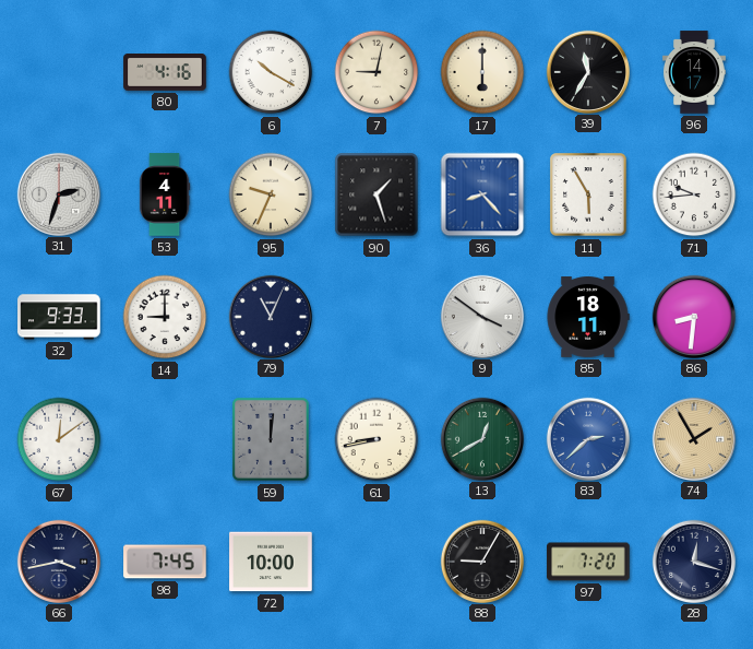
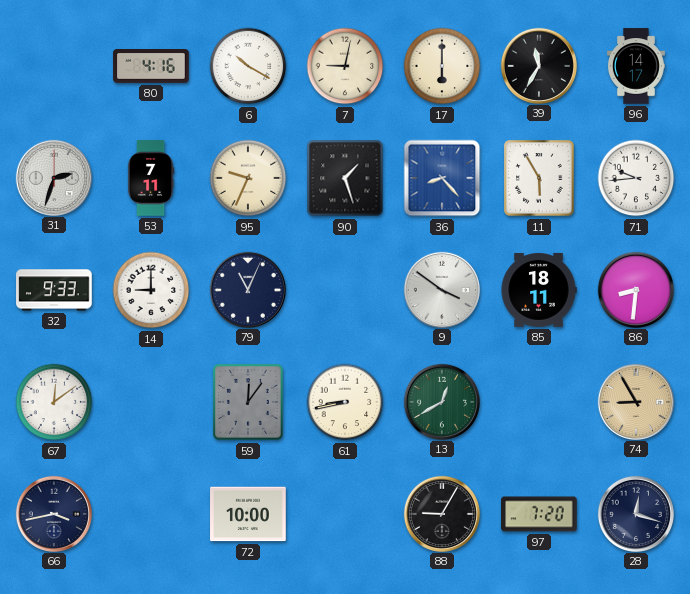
53: 4:11 -> 7:11
59: 12:01 -> 12:06
83: 2:38 -> none
74: 1:55 -> 8:55
98: 7:45 -> none
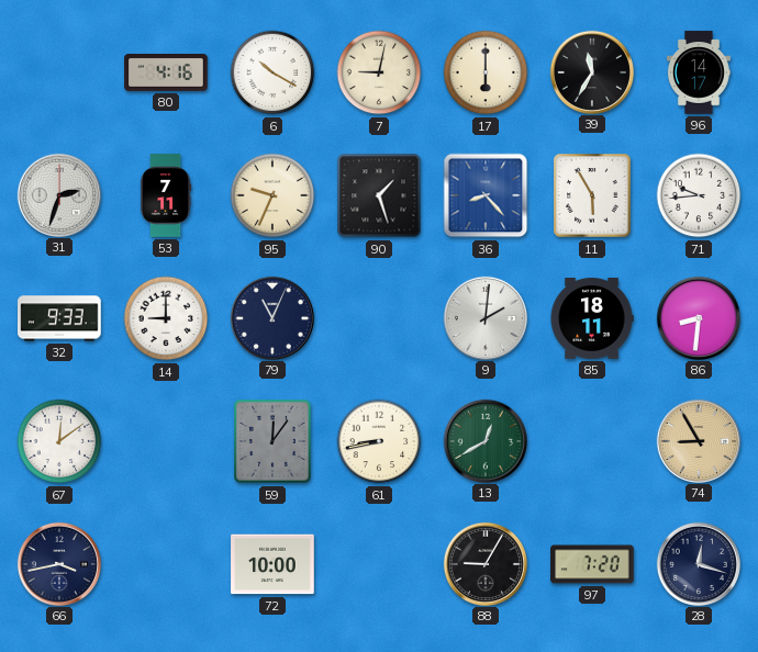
9: 3:51 -> 2:01
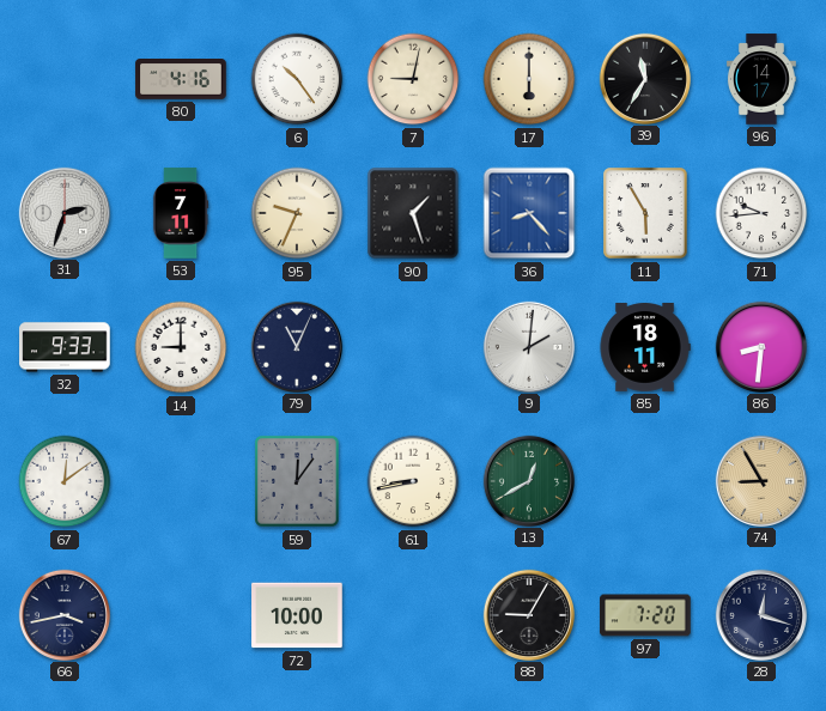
6: 10:20 -> 10:24
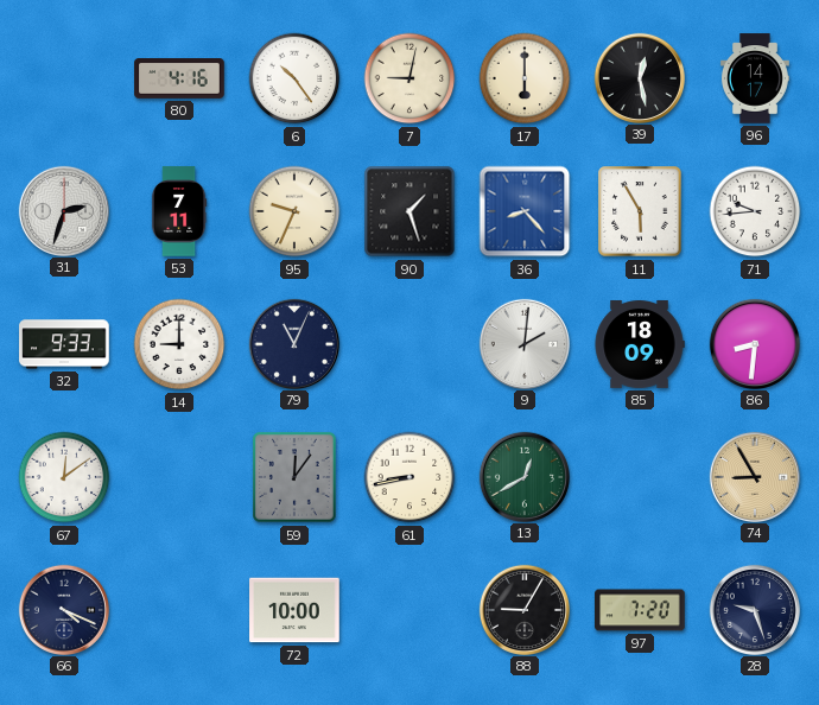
39: 11:35 -> 12:28
85: 18:11 -> 18:09
66: 3:43 -> 4:19
28: 12:18 -> 9:27
